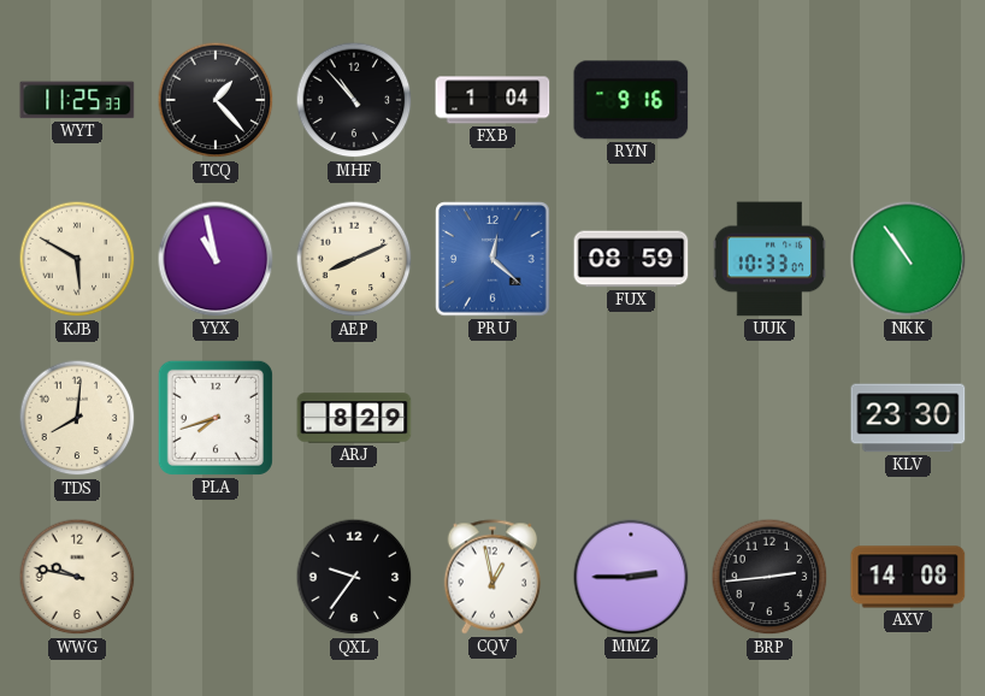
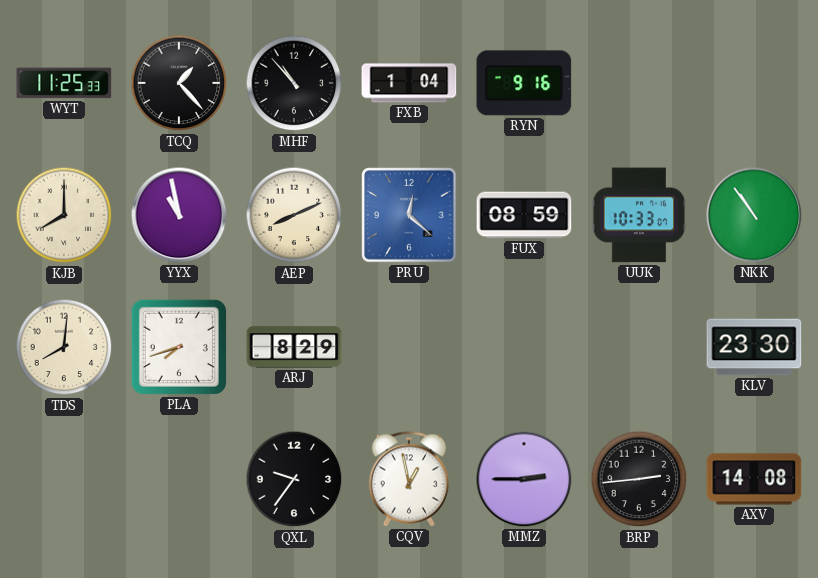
KJB: 5:50 -> 8:00
WWG: 9:47 -> none
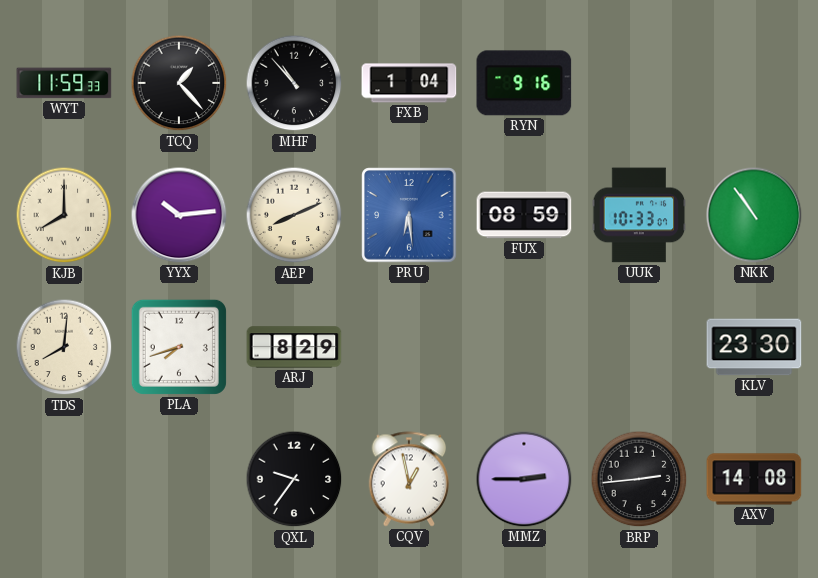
WYT: 11:25 -> 11:59
YYX: 10:58 -> 10:14
PRU: 12:22 -> 6:29
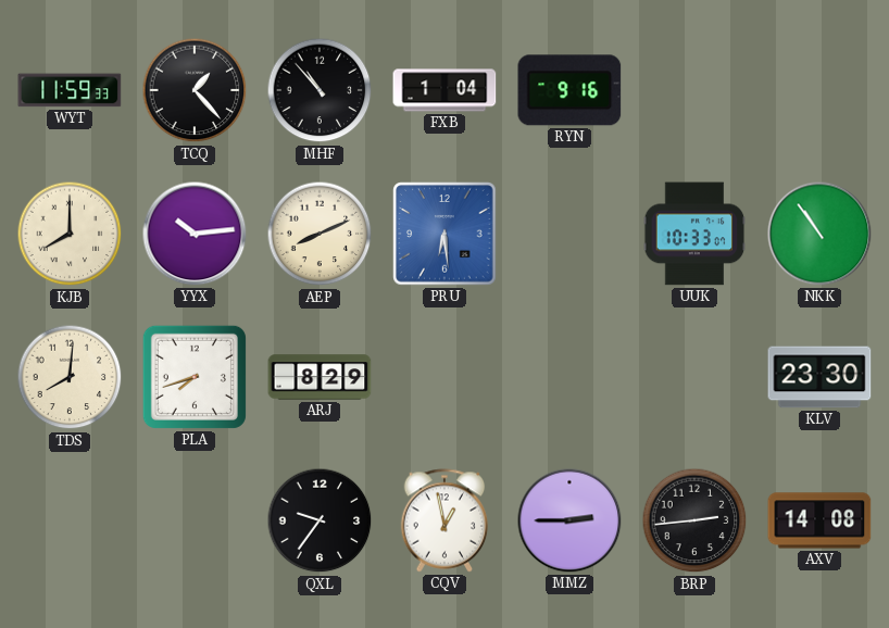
FUX: 08:59 -> none
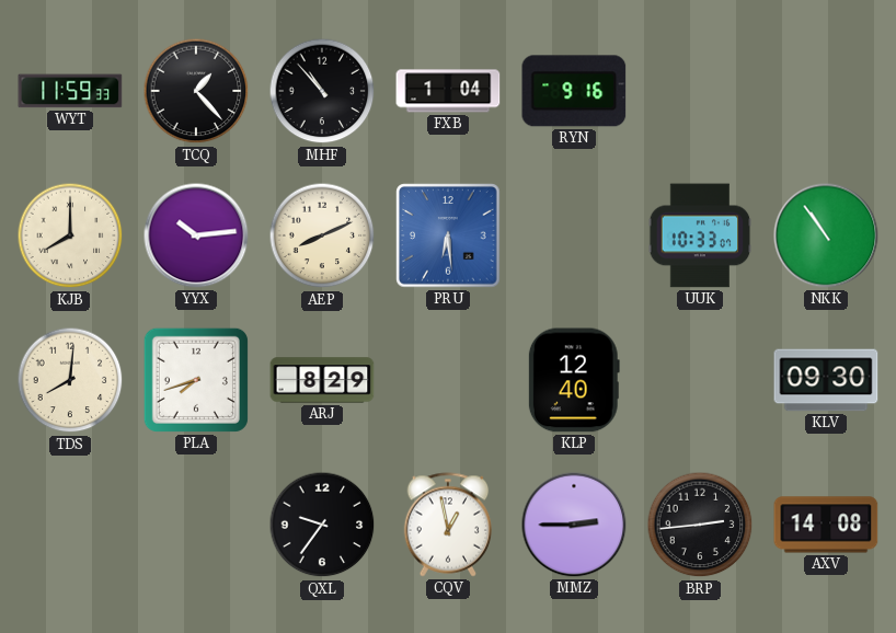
KLP: none -> 12:40
KLV: 23:30 -> 09:30
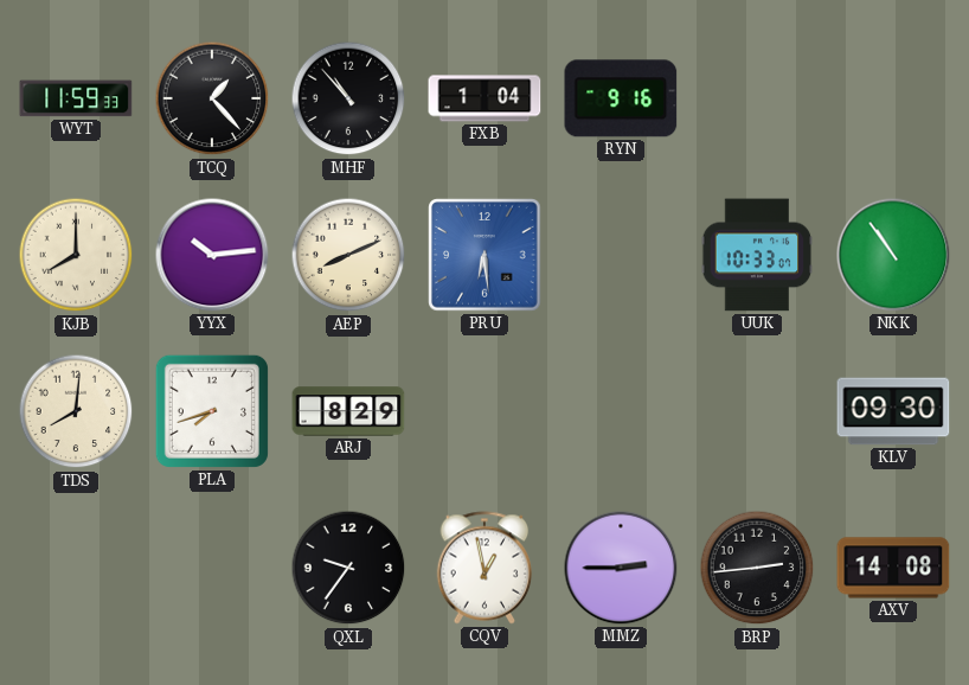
KLP: 12:40 -> none
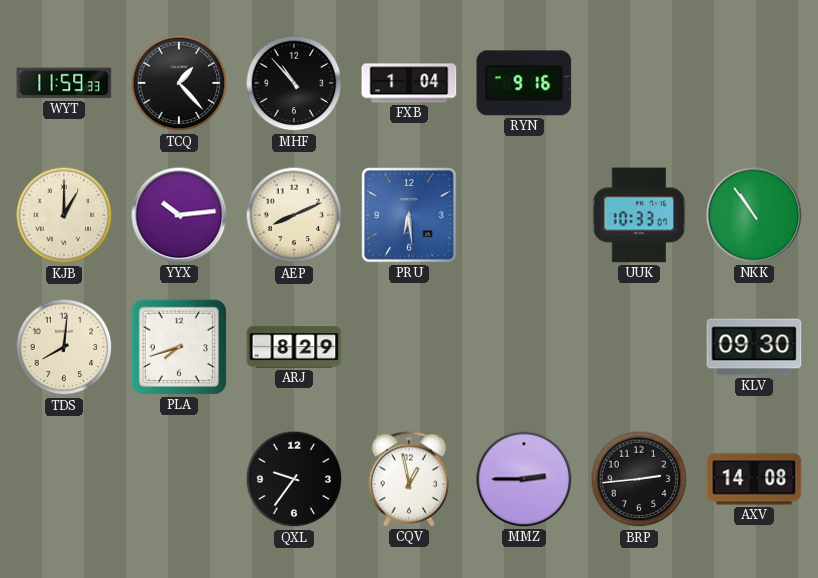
KJB: 8:00 -> 1:00
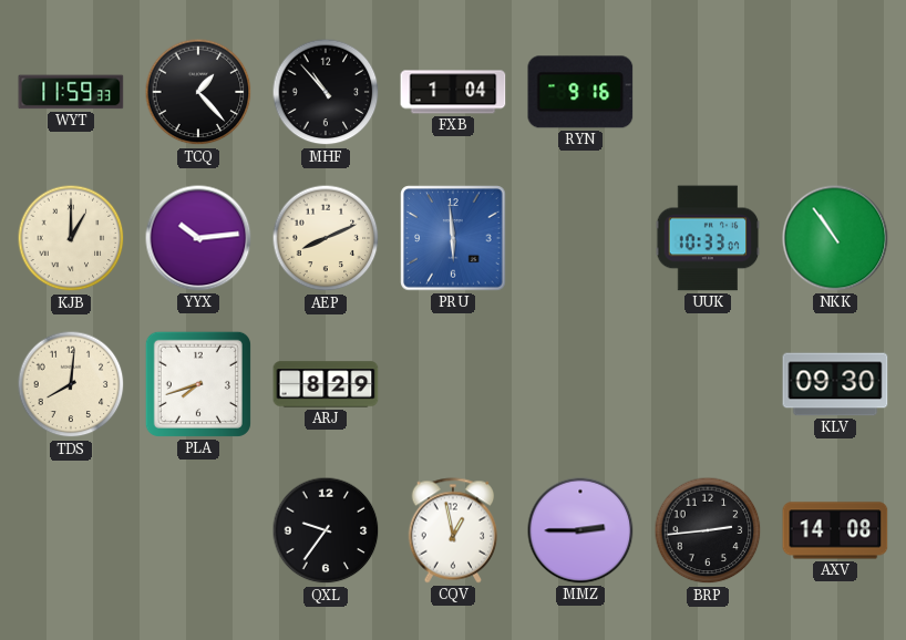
PRU: 6:29 -> 5:59
